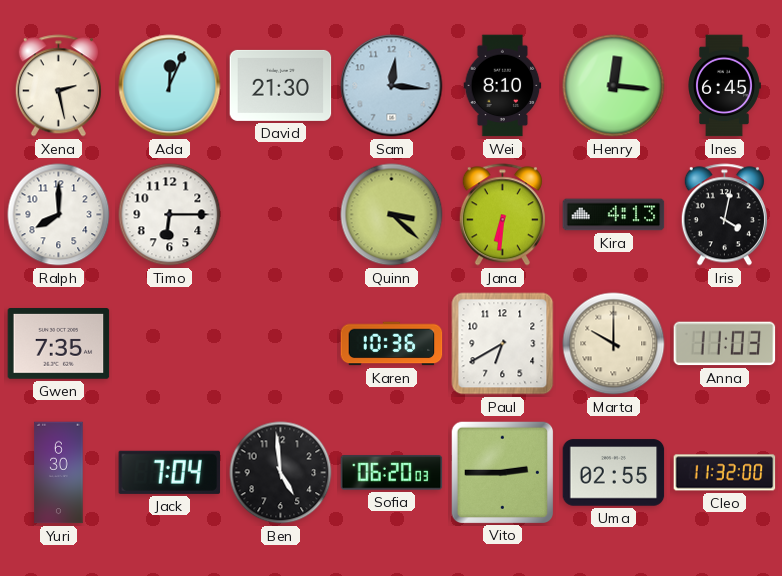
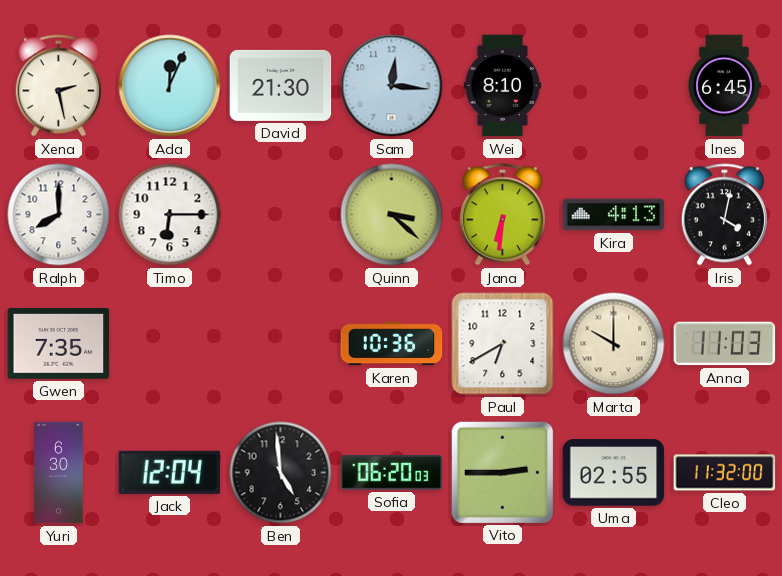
Henry: 12:16 -> none
Jack: 7:04 -> 12:04
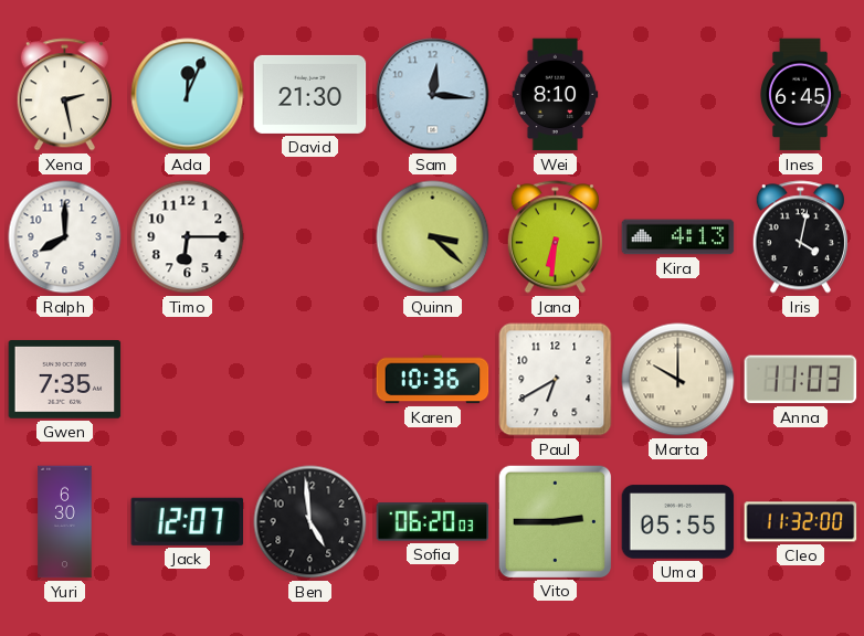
Jack: 12:04 -> 12:07
Uma: 02:55 -> 05:55
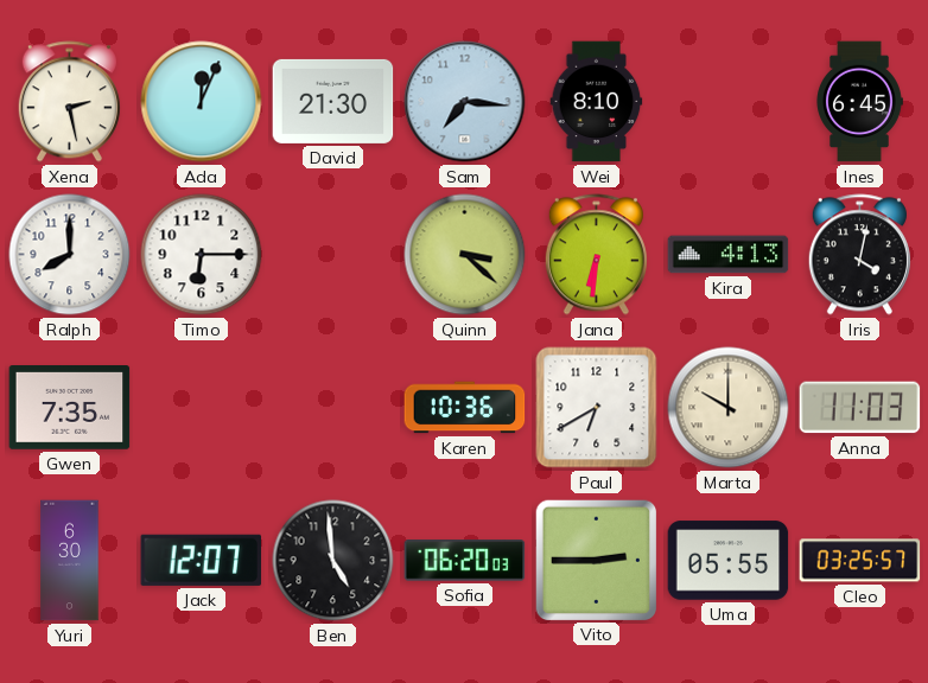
Sam: 12:16 -> 7:16
Cleo: 11:32 -> 03:25
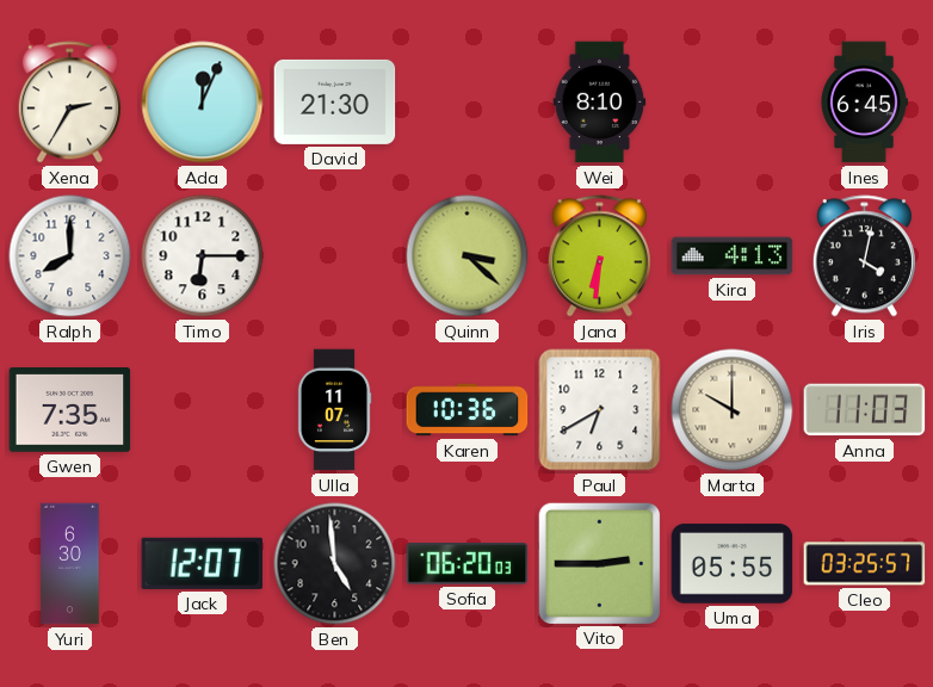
Xena: 2:28 -> 2:35
Sam: 7:16 -> none
Ulla: none -> 11:07
